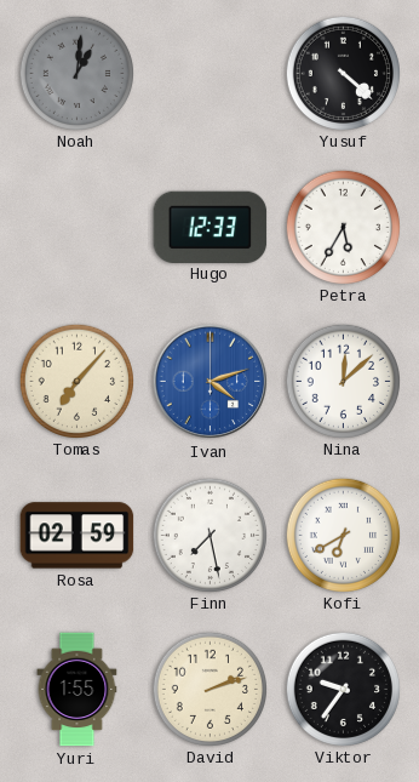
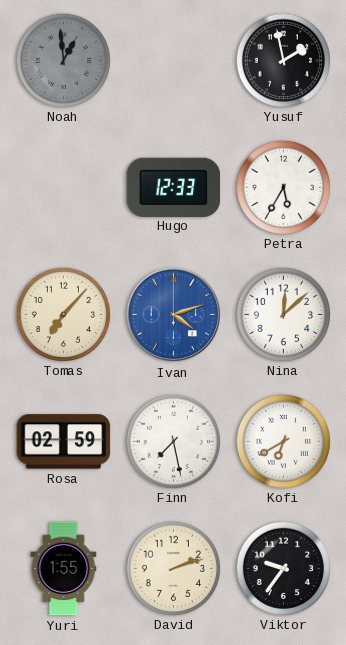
Noah: 1:01 -> 12:59
Yusuf: 4:22 -> 1:58
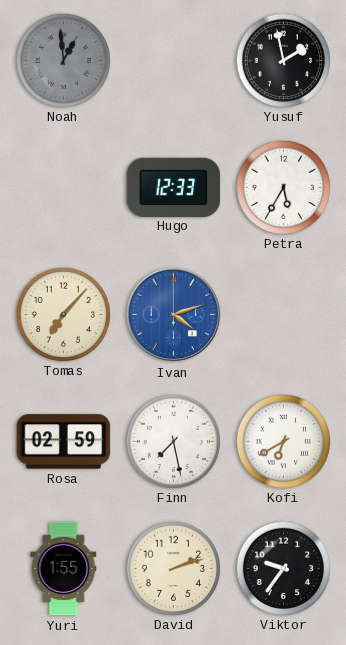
Nina: 12:08 -> none
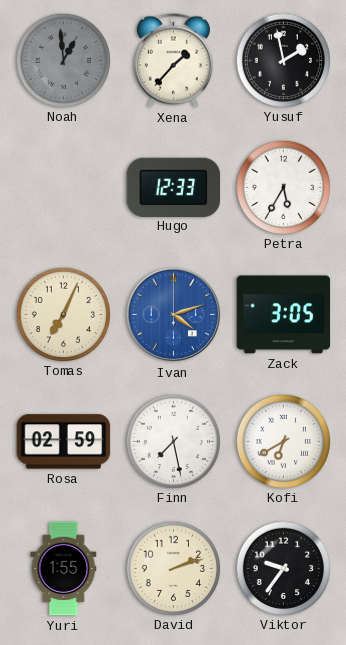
Xena: none -> 1:37
Tomas: 7:07 -> 7:04
Zack: none -> 3:05
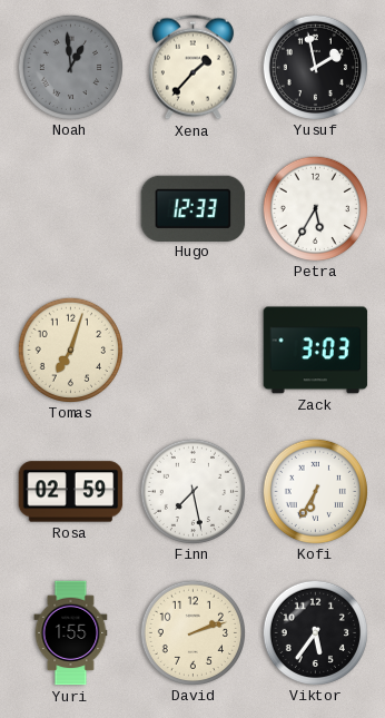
Tomas: 7:04 -> 7:03
Ivan: 4:12 -> none
Zack: 3:05 -> 3:03
Kofi: 6:40 -> 6:35
Viktor: 9:36 -> 5:36
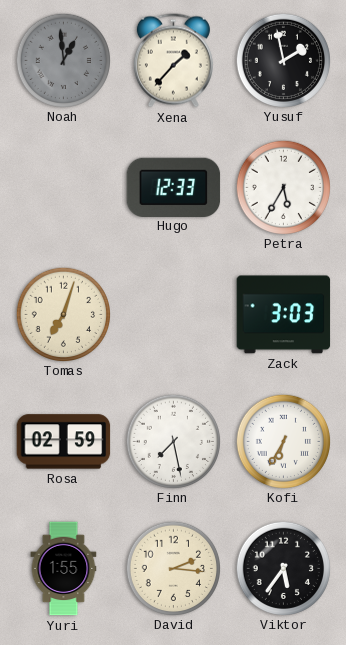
David: 2:12 -> 2:16
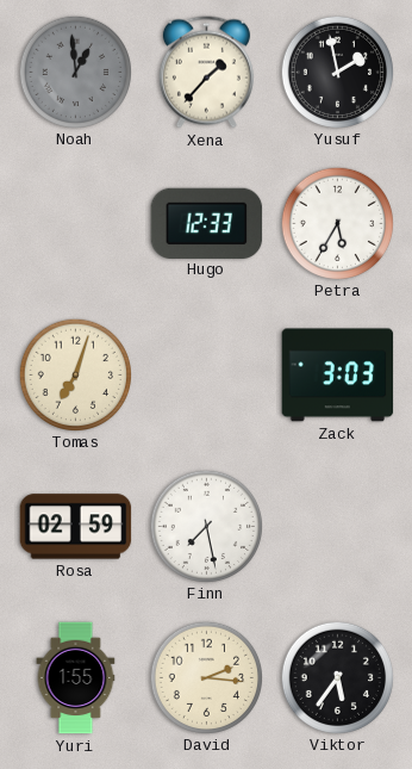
Kofi: 6:35 -> none
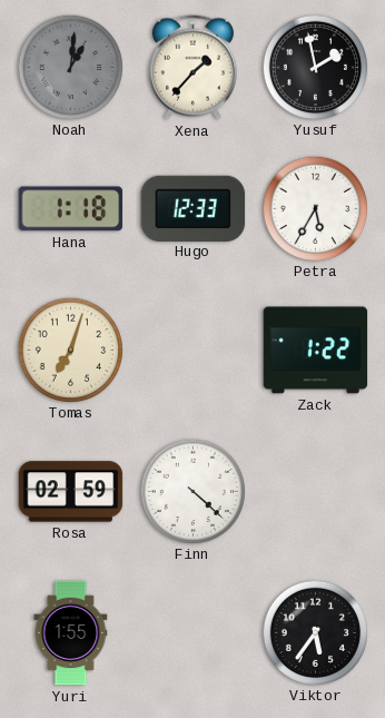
Noah: 12:59 -> 1:01
Hana: none -> 1:18
Zack: 3:03 -> 1:22
Finn: 7:28 -> 4:22
David: 2:16 -> none
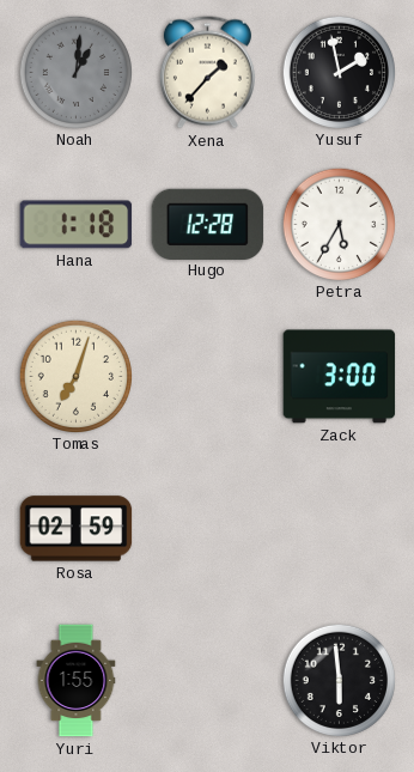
Hugo: 12:33 -> 12:28
Zack: 1:22 -> 3:00
Finn: 4:22 -> none
Viktor: 5:36 -> 5:59
